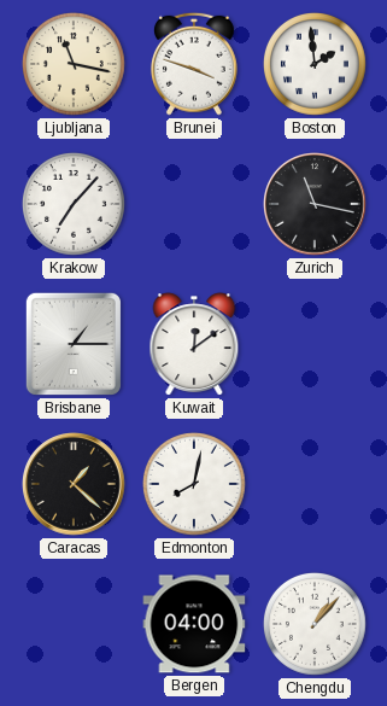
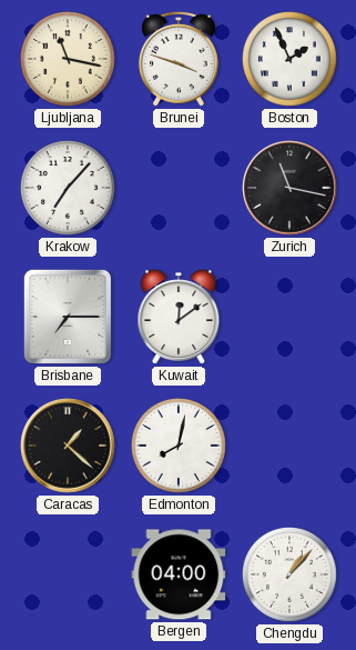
Boston: 1:59 -> 1:56
Brisbane: 1:15 -> 7:15
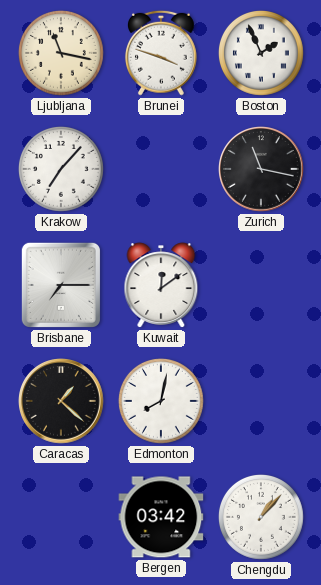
Bergen: 04:00 -> 03:42
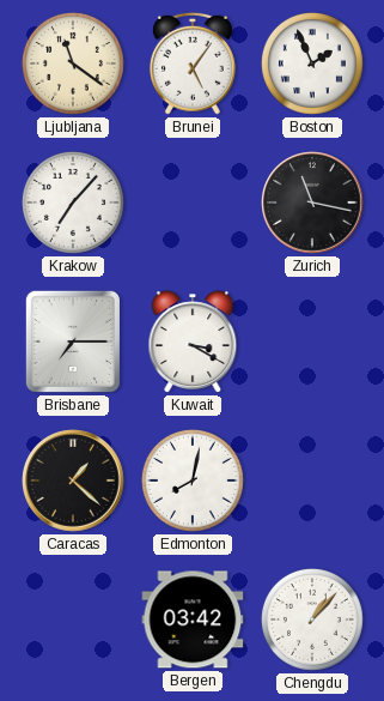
Ljubljana: 11:17 -> 11:21
Brunei: 3:48 -> 5:06
Kuwait: 12:09 -> 3:20
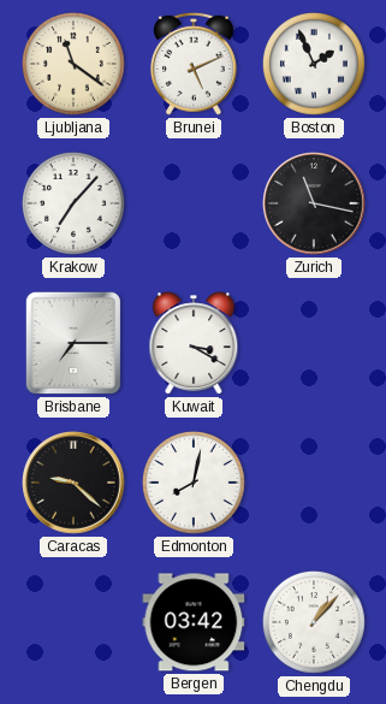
Brunei: 5:06 -> 5:11
Caracas: 1:22 -> 9:22
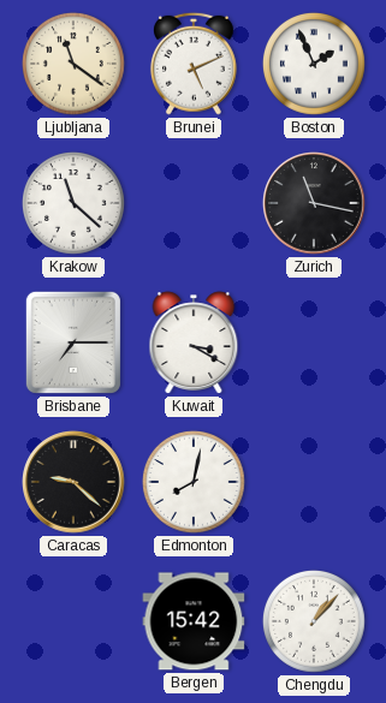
Krakow: 7:07 -> 11:22
Bergen: 03:42 -> 15:42
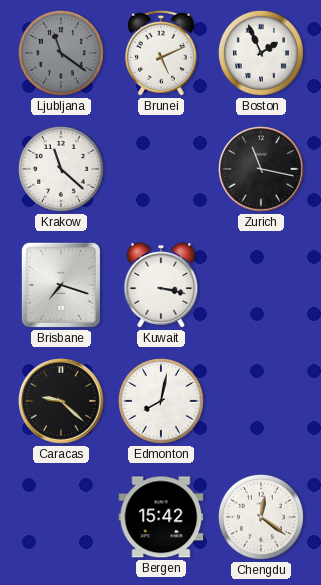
Ljubljana dial: cream -> grey
Brisbane: 7:15 -> 7:18
Kuwait: 3:20 -> 3:17
Chengdu: 1:07 -> 12:21
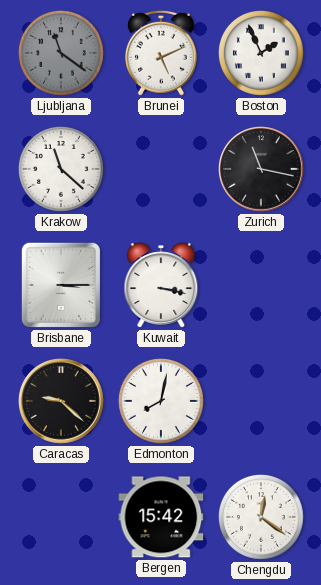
Brisbane: 7:18 -> 3:15
